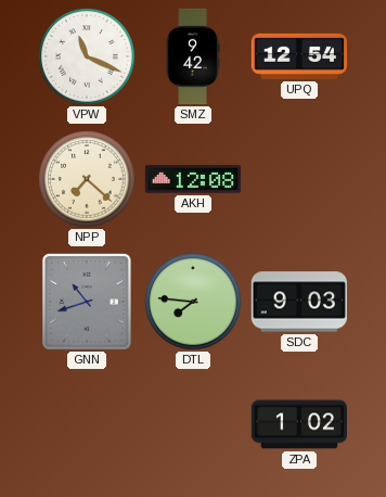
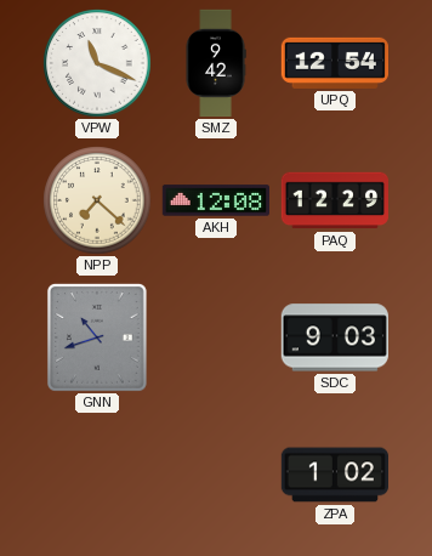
PAQ: none -> 12:29
DTL: 7:46 -> none
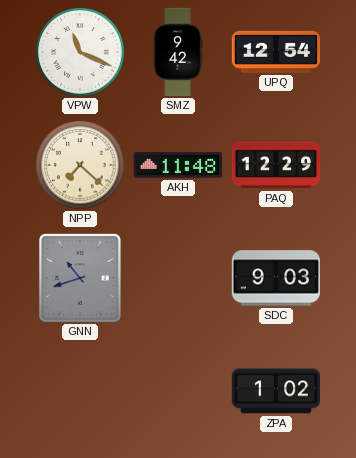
AKH: 12:08 -> 11:48
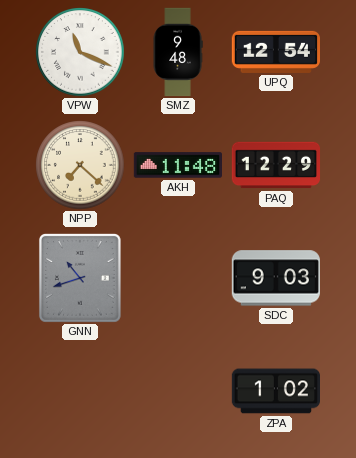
SMZ: 9:42 -> 9:48
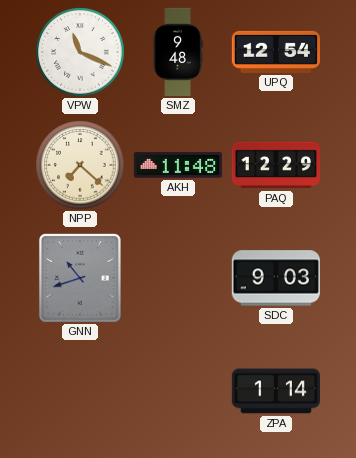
ZPA: 1:02 -> 1:14
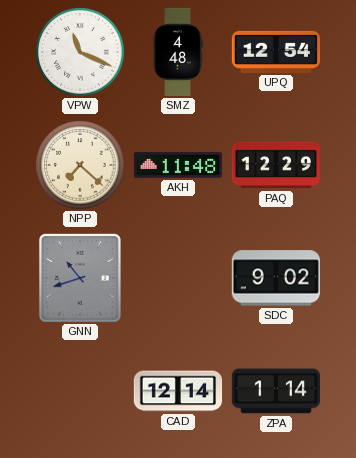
SMZ: 9:48 -> 4:48
SDC: 9:03 -> 9:02
CAD: none -> 12:14
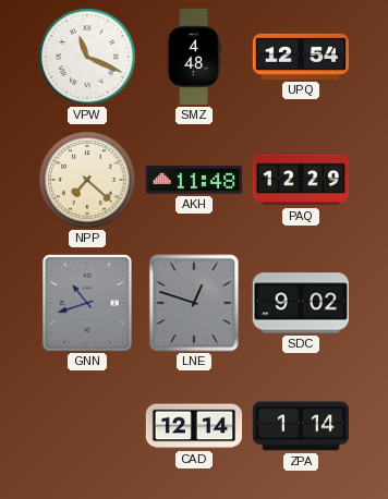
LNE: none -> 12:48
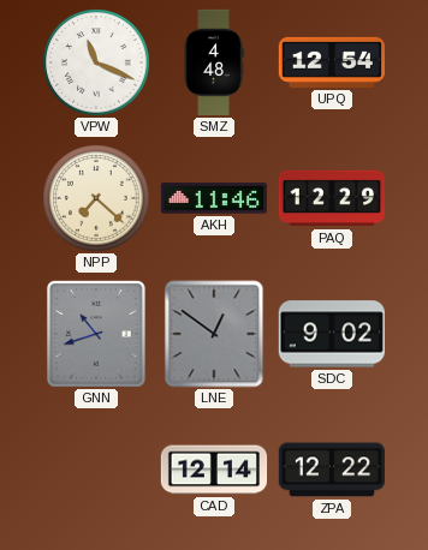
AKH: 11:48 -> 11:46
LNE: 12:48 -> 12:51
ZPA: 1:14 -> 12:22
